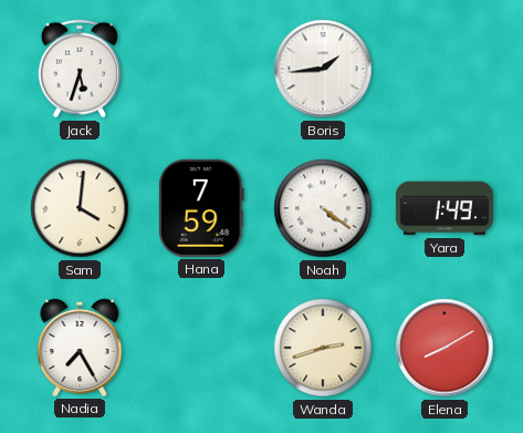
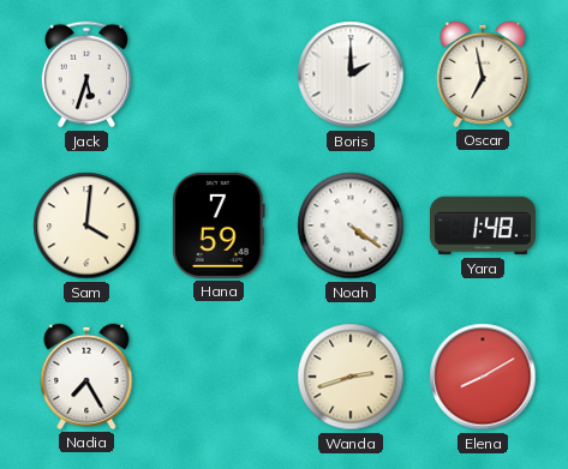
Boris: 1:44 -> 2:00
Oscar: none -> 6:58
Yara: 1:49 -> 1:48
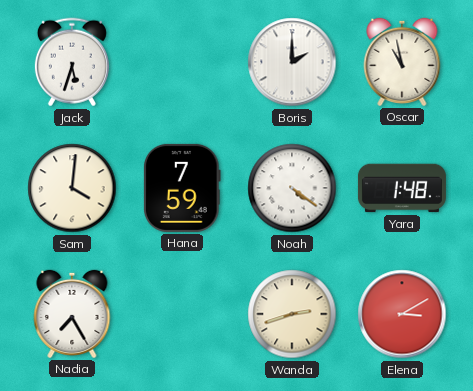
Oscar: 6:58 -> 10:58
Elena: 8:10 -> 3:10
